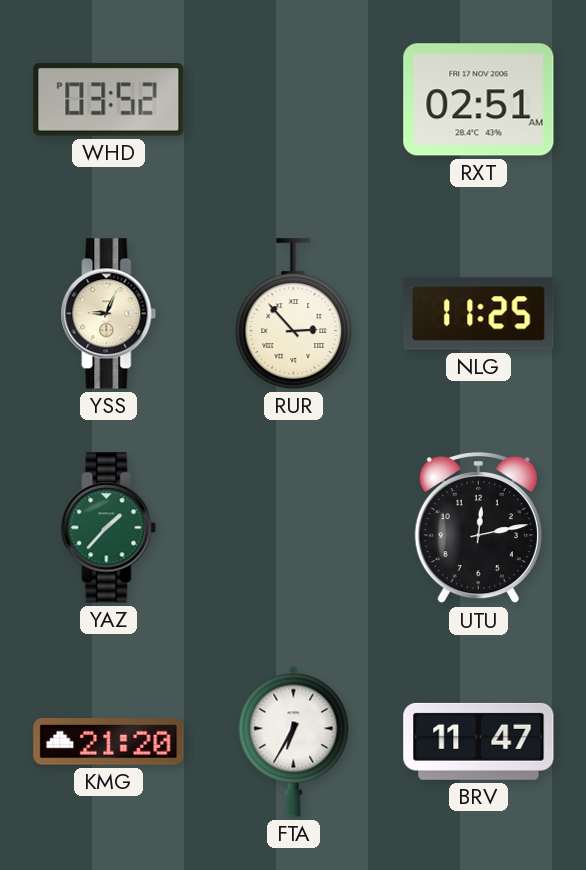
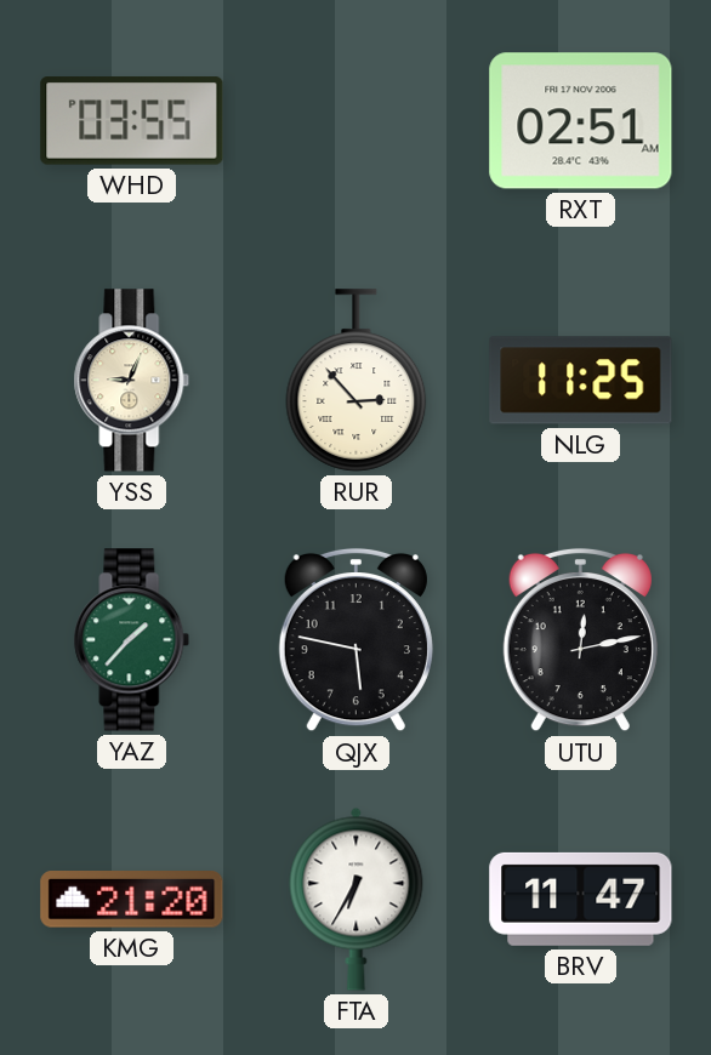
WHD: 03:52 -> 03:55
QJX: none -> 5:47
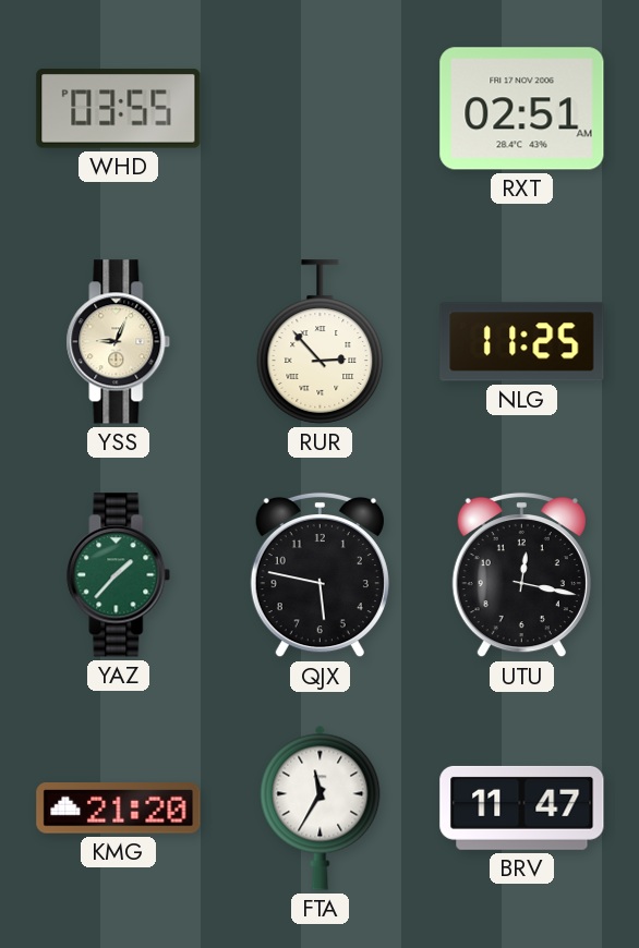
UTU: 12:13 -> 12:17
FTA: 6:35 -> 11:35
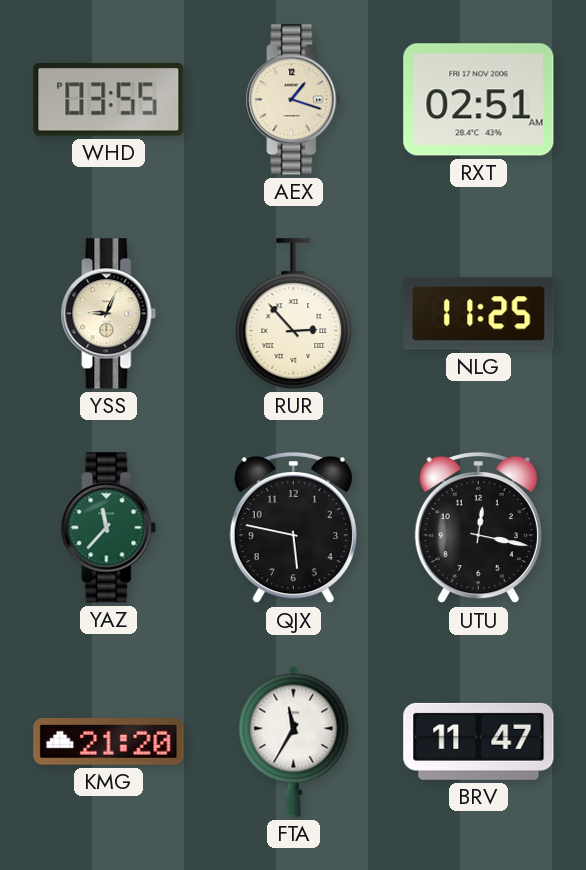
AEX: none -> 1:18
YAZ: 1:37 -> 11:37
